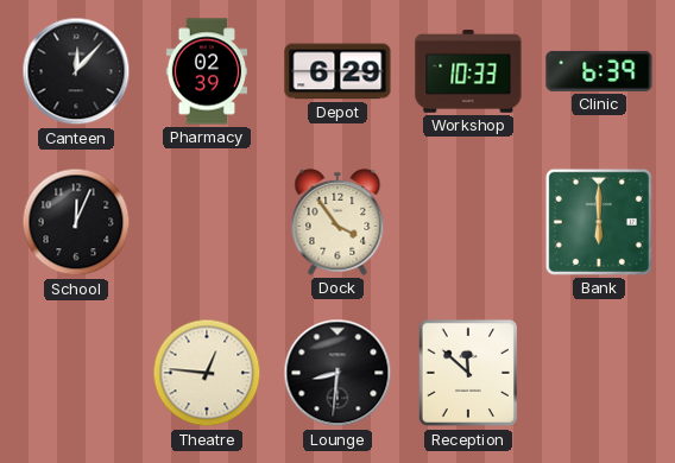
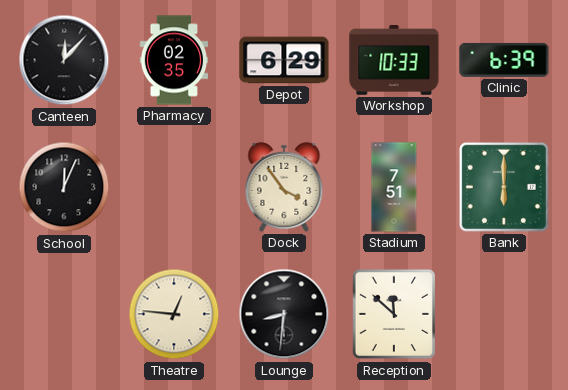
Pharmacy: 02:39 -> 02:35
Stadium: none -> 7:51
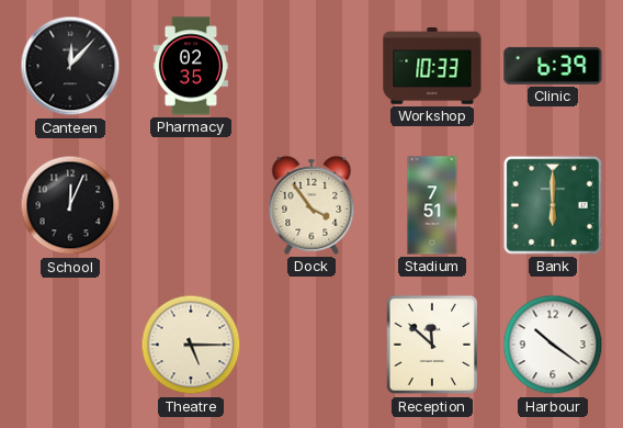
Depot: 6:29 -> none
Theatre: 12:46 -> 5:15
Lounge: 8:31 -> none
Harbour: none -> 10:21
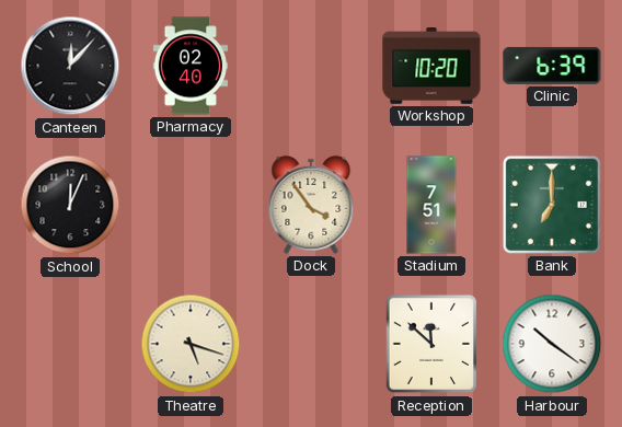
Pharmacy: 02:35 -> 02:40
Workshop: 10:33 -> 10:20
Bank: 6:00 -> 7:00
Theatre: 5:15 -> 5:18
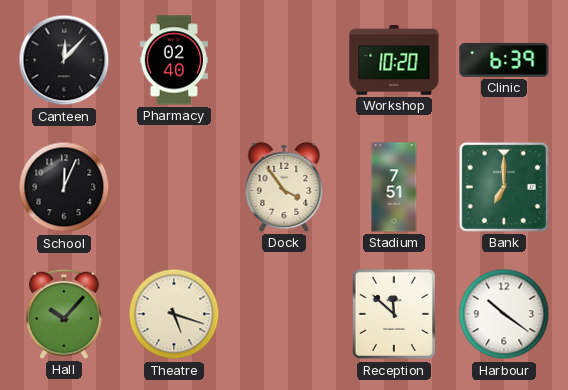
Hall: none -> 10:07
